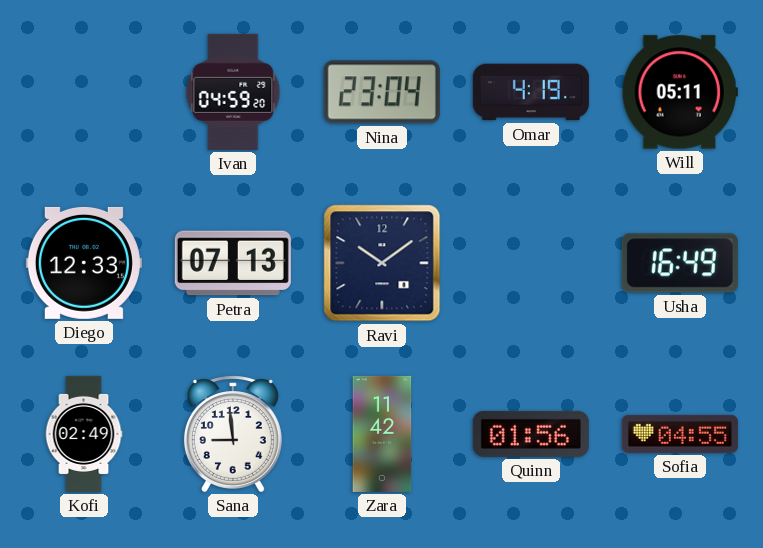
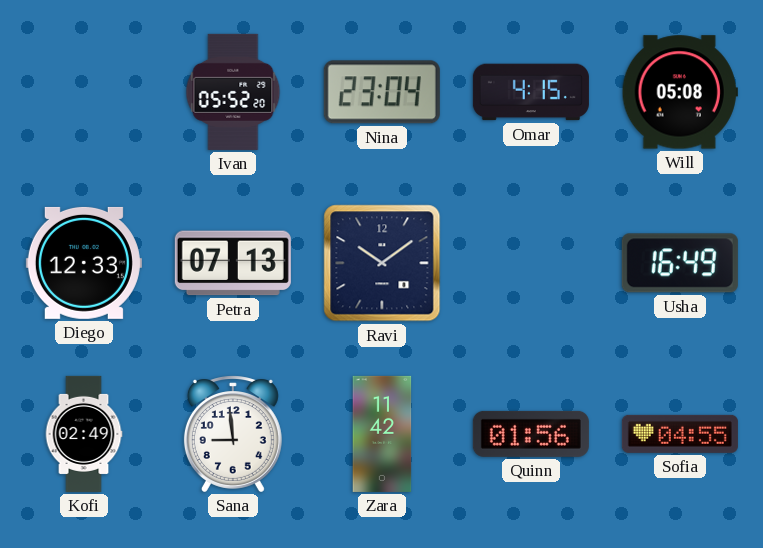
Ivan: 04:59 -> 05:52
Omar: 4:19 -> 4:15
Will: 05:11 -> 05:08
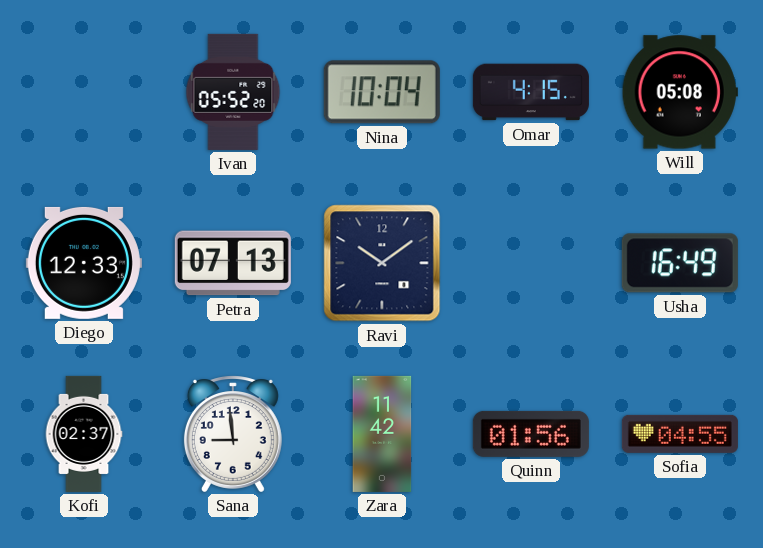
Nina: 23:04 -> 10:04
Kofi: 02:49 -> 02:37
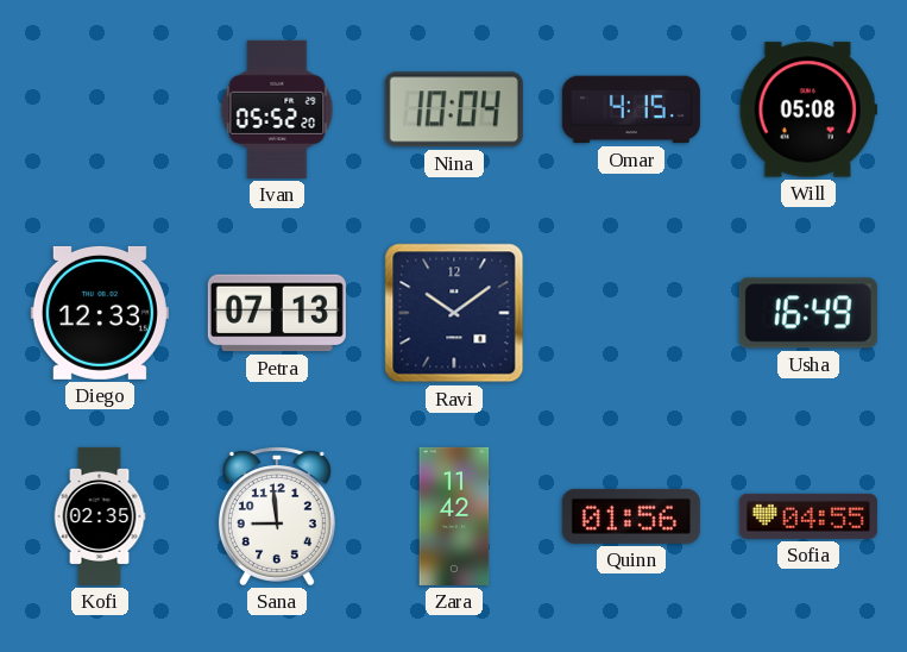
Kofi: 02:37 -> 02:35
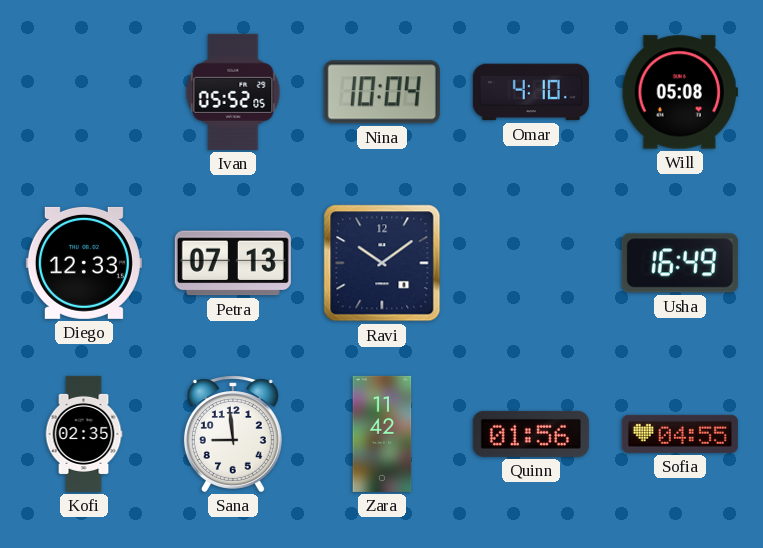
Ivan: 05:52:20 -> 05:52:05
Omar: 4:15 -> 4:10
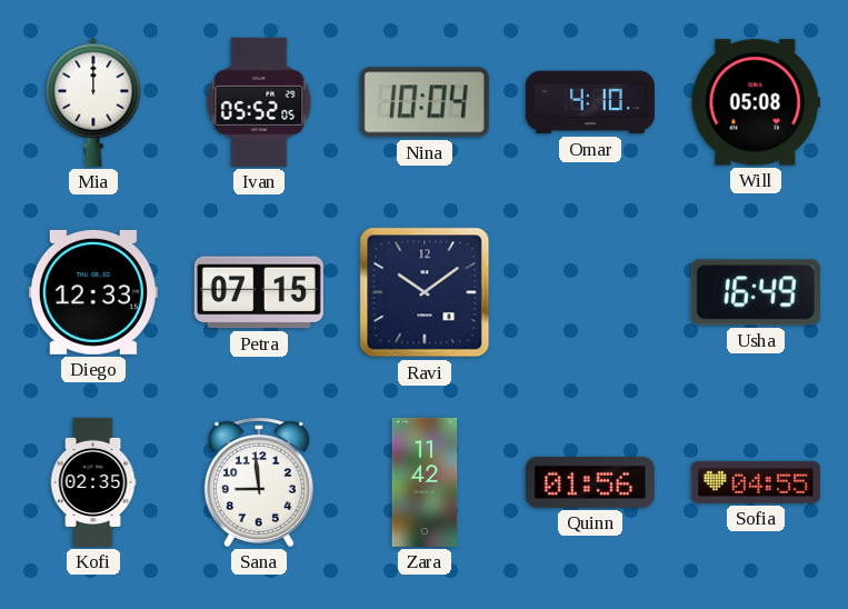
Mia: none -> 12:00
Petra: 07:13 -> 07:15
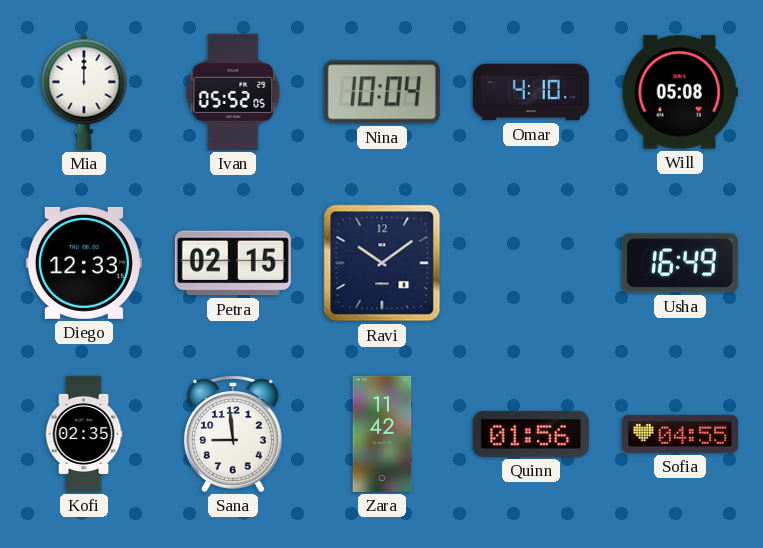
Petra: 07:15 -> 02:15
